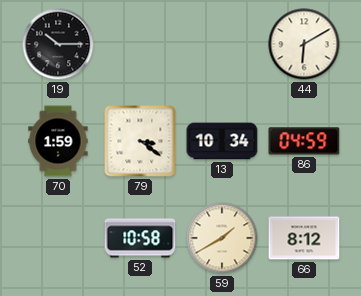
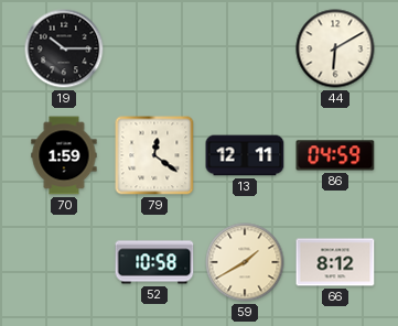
79: 3:21 -> 12:21
13: 10:34 -> 12:11
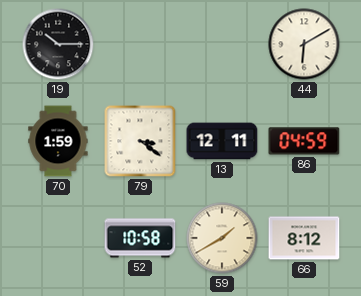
79: 12:21 -> 3:21
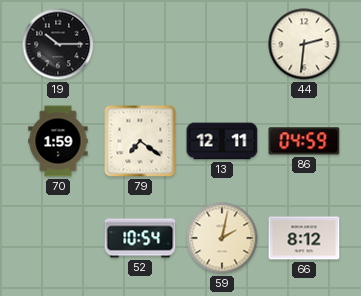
44: 6:10 -> 2:31
79: 3:21 -> 7:21
52: 10:58 -> 10:54
59: 1:40 -> 2:02
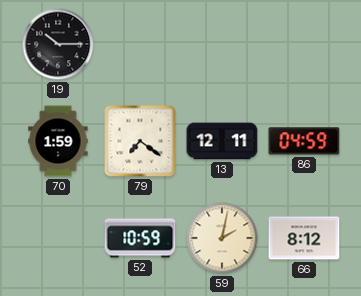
44: 2:31 -> none
52: 10:54 -> 10:59
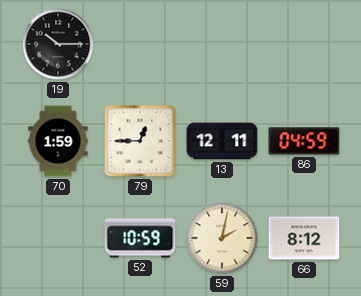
79: 7:21 -> 12:45
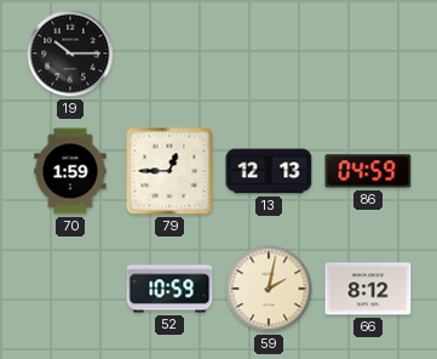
13: 12:11 -> 12:13
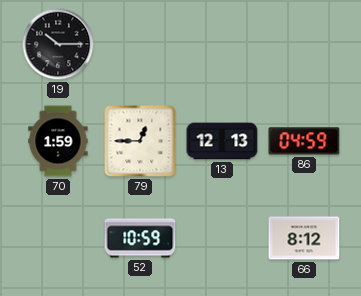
59: 2:02 -> none
